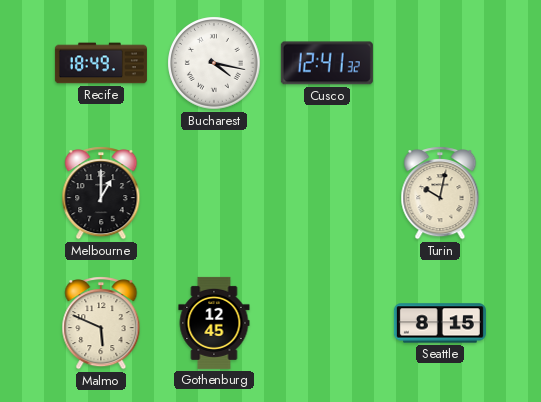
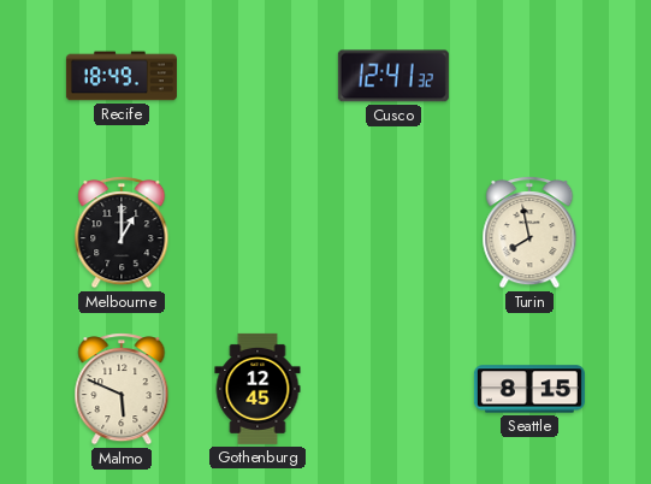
Bucharest: 4:17 -> none
Turin: 10:02 -> 7:58
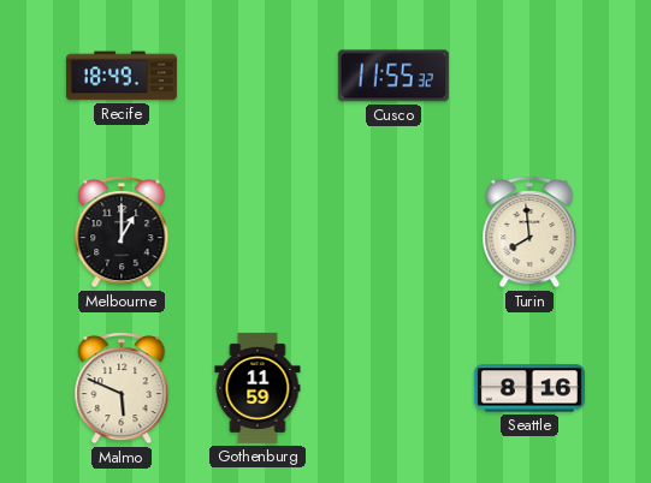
Cusco: 12:41 -> 11:55
Turin: 7:58 -> 7:59
Gothenburg: 12:45 -> 11:59
Seattle: 8:15 -> 8:16
